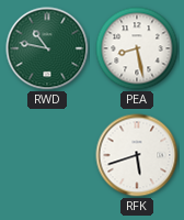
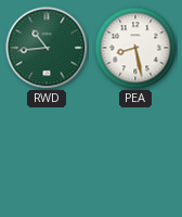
RWD: 10:47 -> 10:44
RFK: 5:42 -> none
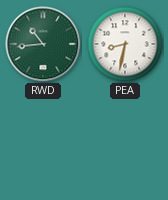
PEA: 8:28 -> 8:32
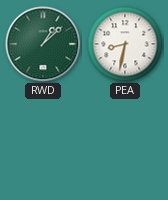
RWD: 10:44 -> 1:08
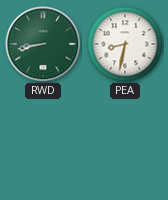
RWD: 1:08 -> 8:43
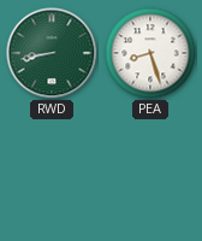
PEA: 8:32 -> 8:27
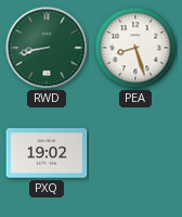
PXQ: none -> 19:02
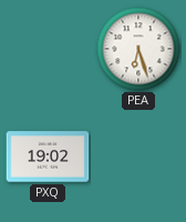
RWD: 8:43 -> none
PEA: 8:27 -> 6:27
